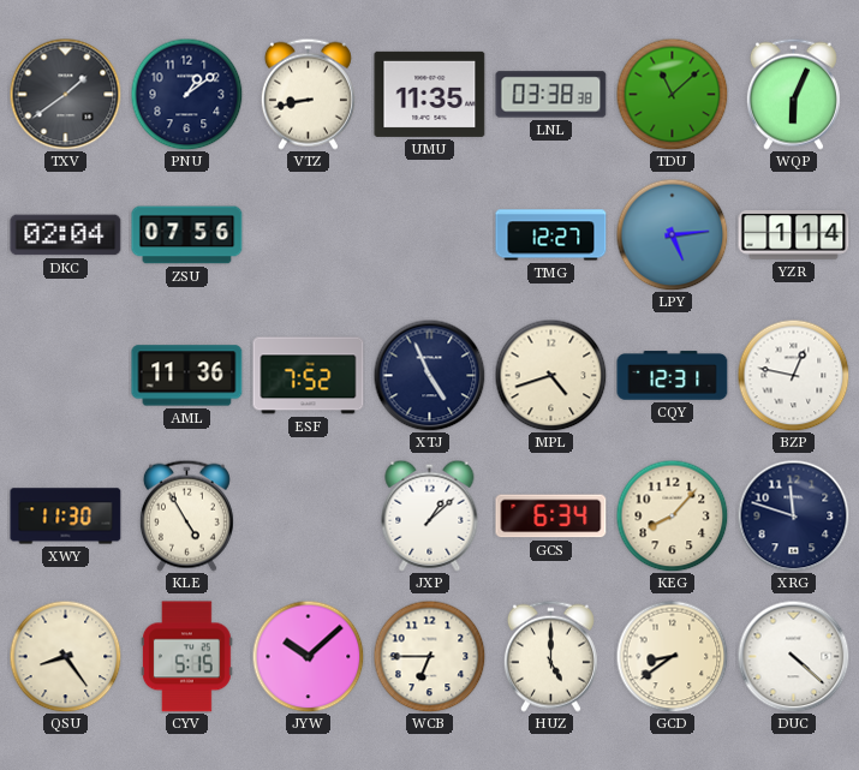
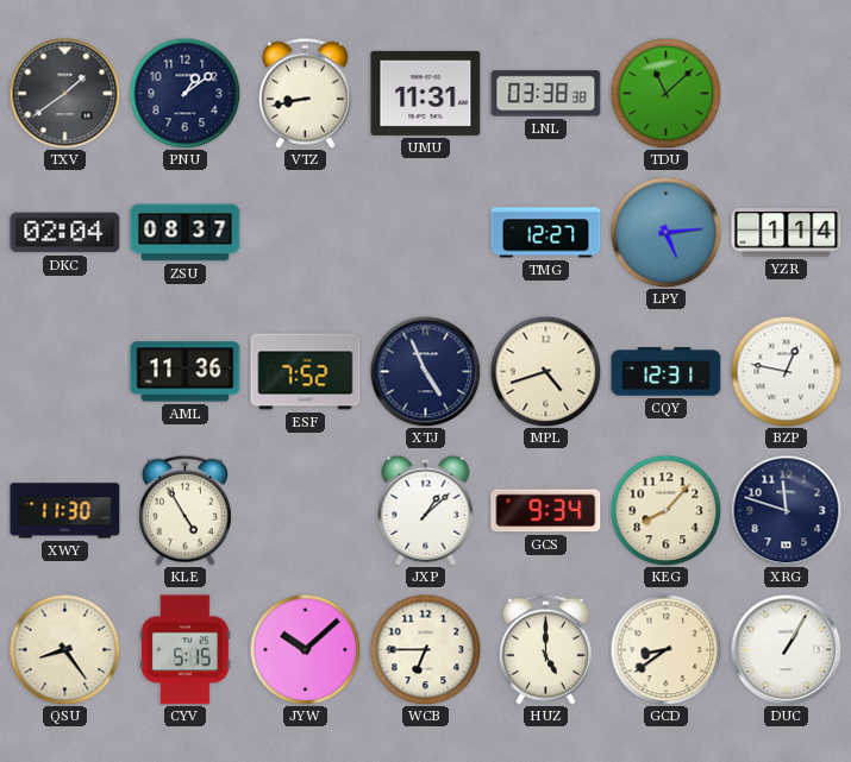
UMU: 11:35 -> 11:31
WQP: 6:04 -> none
ZSU: 07:56 -> 08:37
GCS: 6:34 -> 9:34
DUC: 4:22 -> 1:05
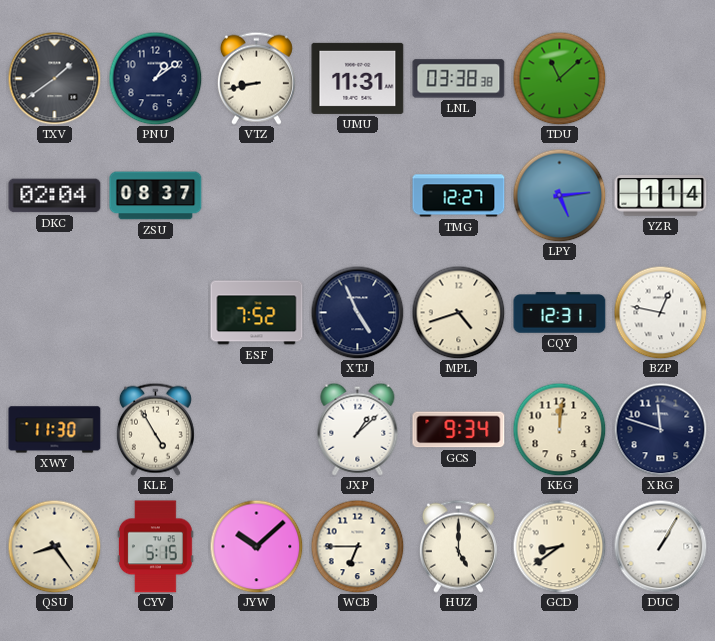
AML: 11:36 -> none
KEG: 8:07 -> 12:01
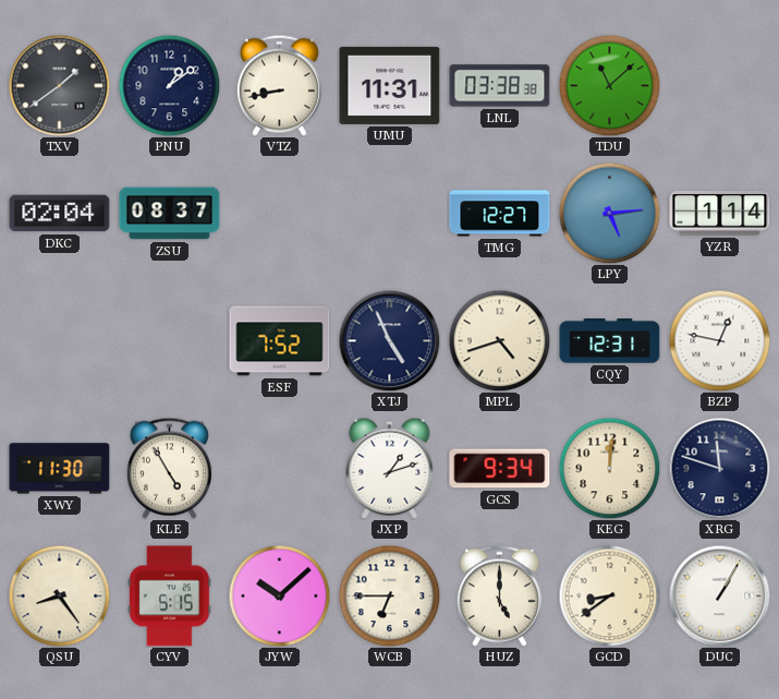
JXP: 1:08 -> 1:12
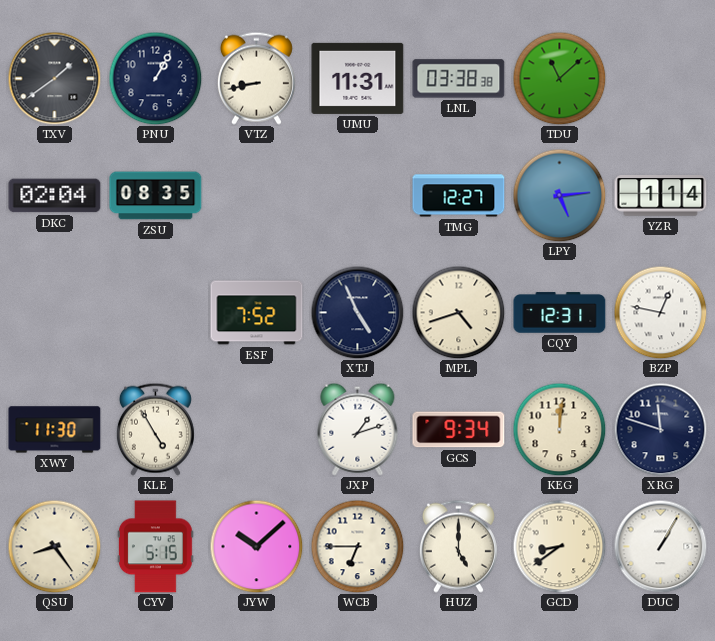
PNU: 1:09 -> 1:05
ZSU: 08:37 -> 08:35
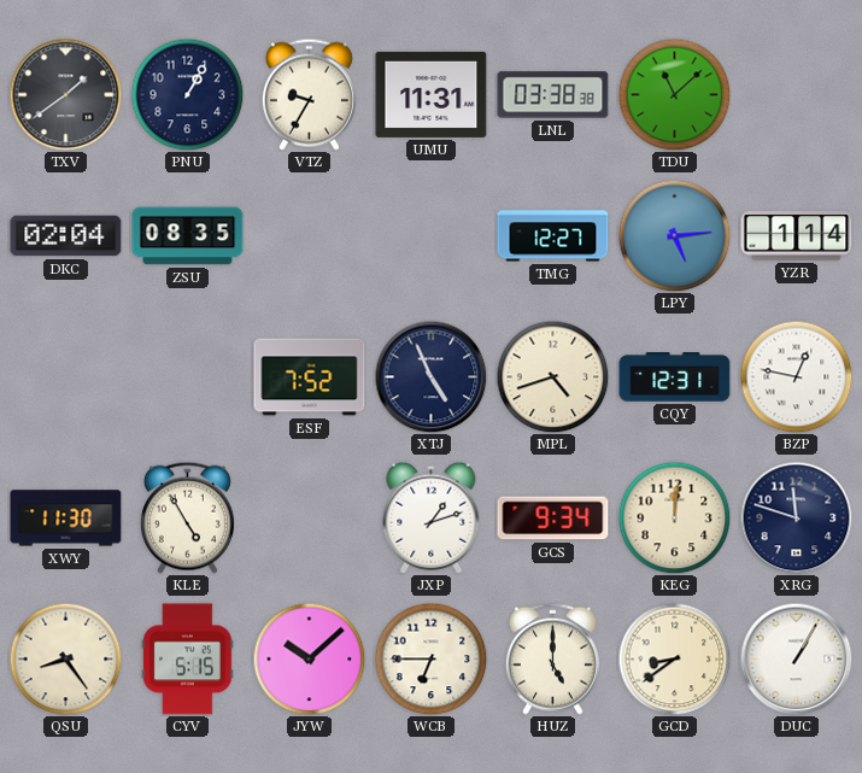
VTZ: 8:43 -> 9:35
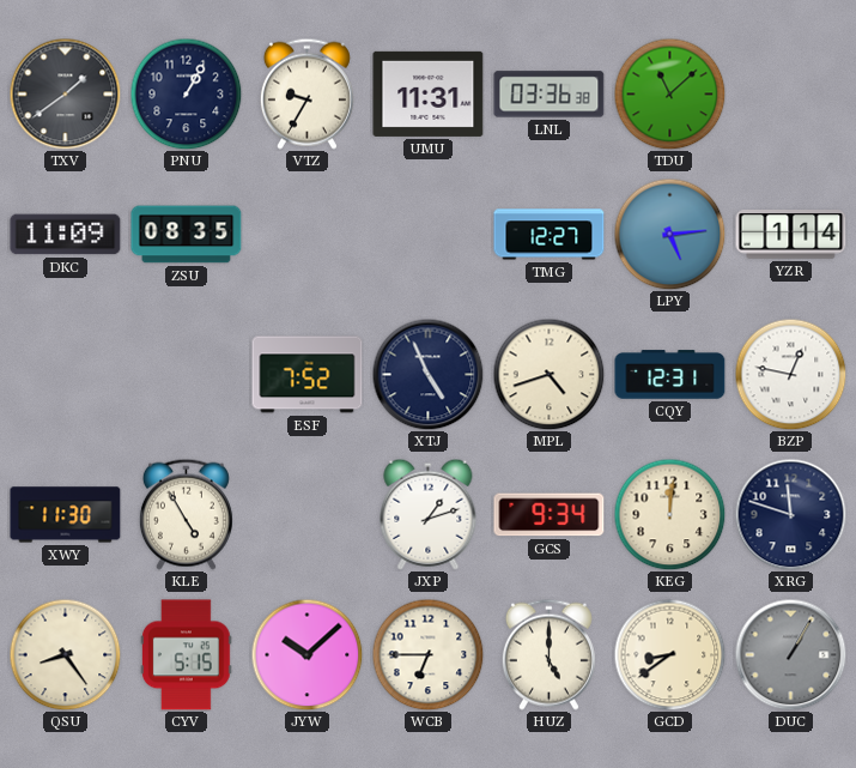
LNL: 03:38 -> 03:36
DKC: 02:04 -> 11:09
DUC dial: white -> grey
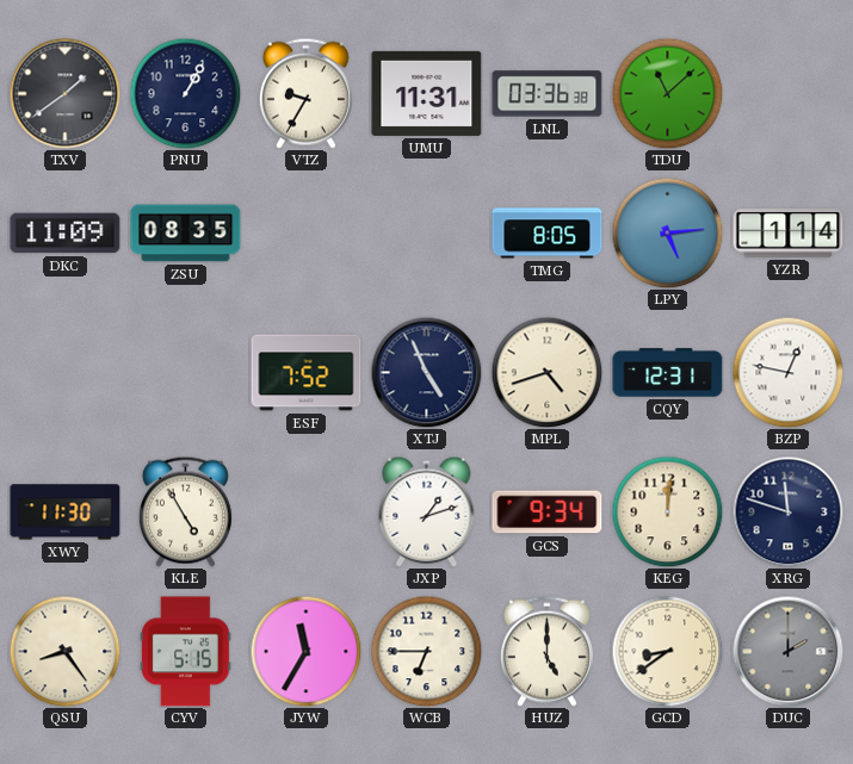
TMG: 12:27 -> 8:05
JYW: 10:08 -> 11:35
DUC: 1:05 -> 2:00
